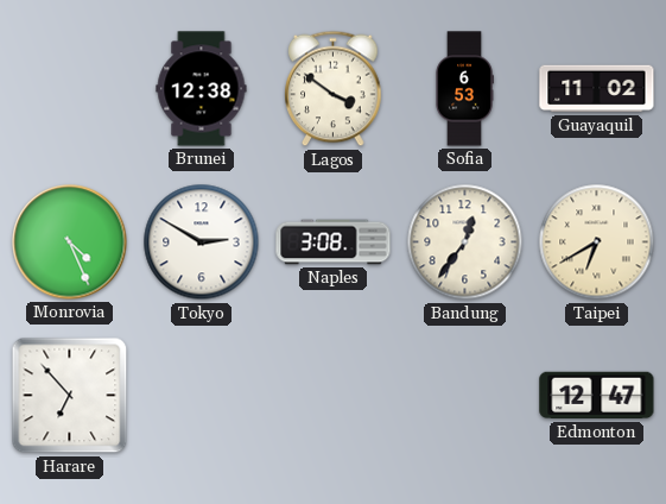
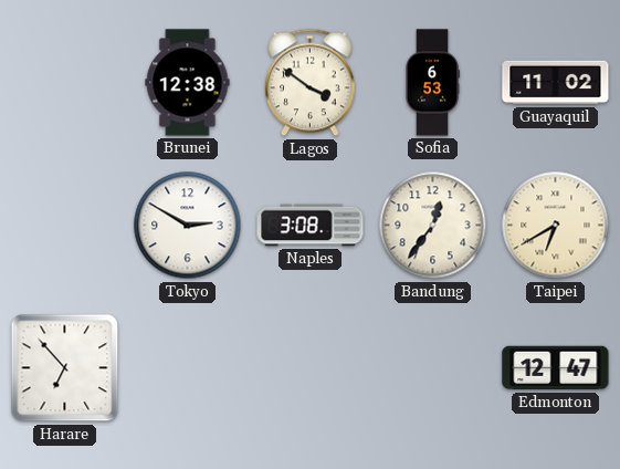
Monrovia: 4:26 -> none
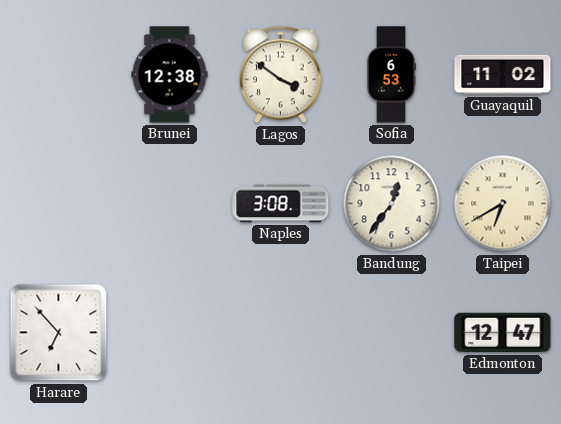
Tokyo: 2:50 -> none
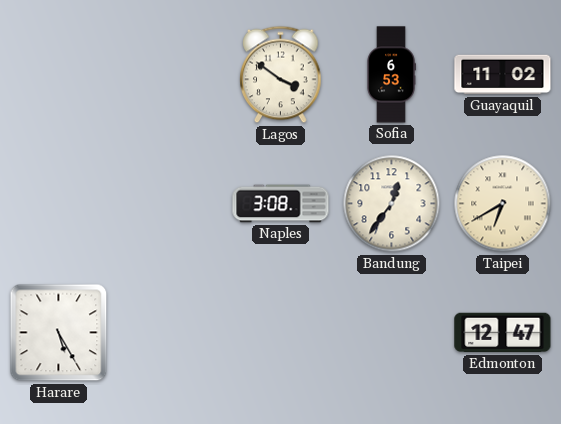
Brunei: 12:38 -> none
Harare: 6:53 -> 5:25
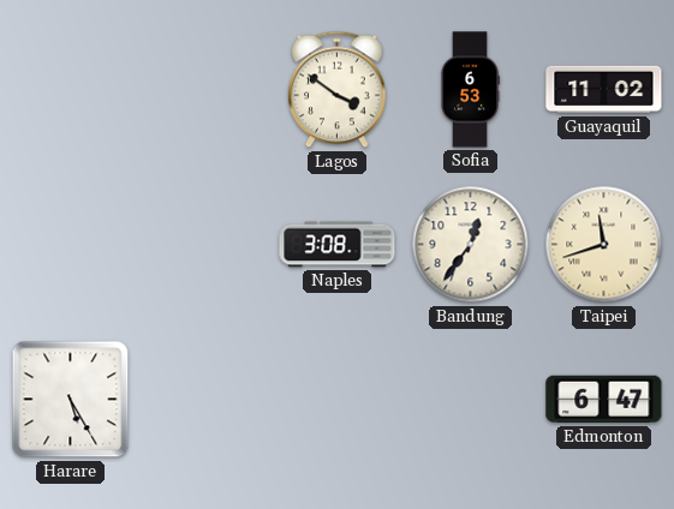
Taipei: 6:40 -> 11:42
Edmonton: 12:47 -> 6:47
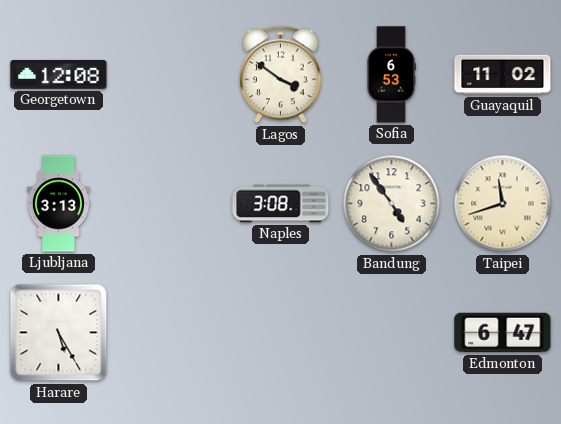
Georgetown: none -> 12:08
Ljubljana: none -> 3:13
Bandung: 12:36 -> 4:54
